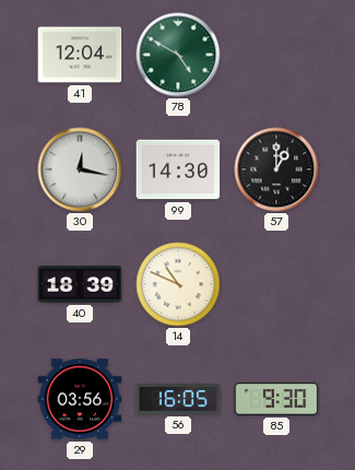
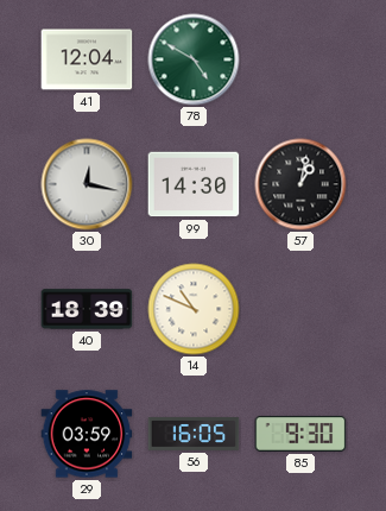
57: 1:00 -> 1:02
29: 03:56 -> 03:59
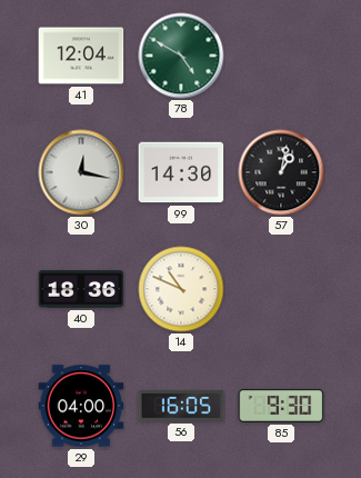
40: 18:39 -> 18:36
29: 03:59 -> 04:00
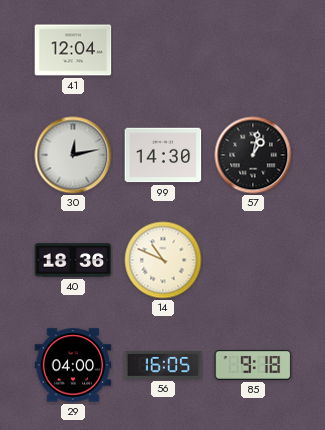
78: 4:50 -> none
30: 12:17 -> 12:13
85: 9:30 -> 9:18
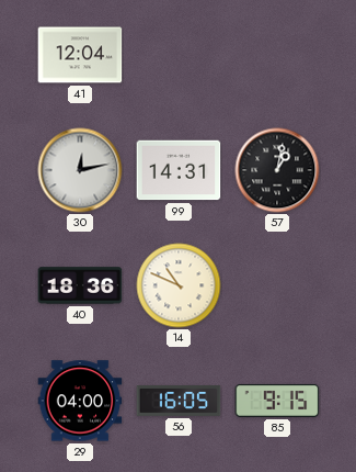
99: 14:30 -> 14:31
85: 9:18 -> 9:15
